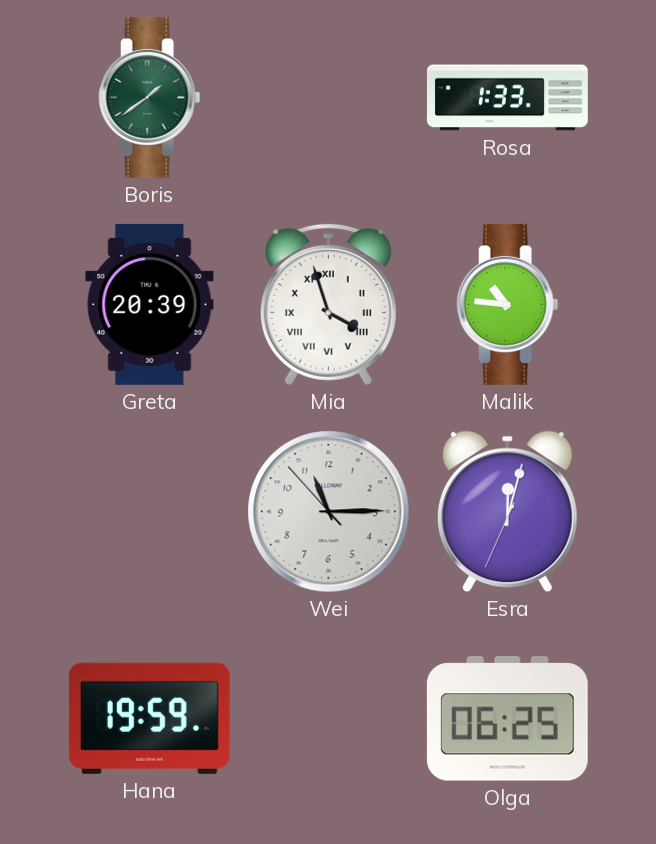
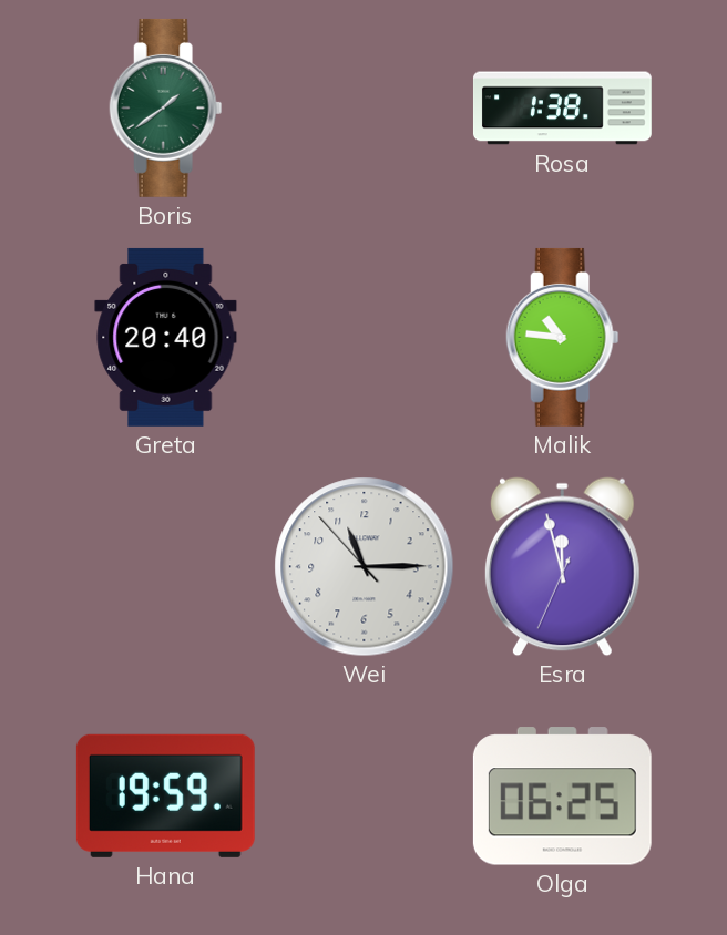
Rosa: 1:33 -> 1:38
Greta: 20:39 -> 20:40
Mia: 3:57 -> none
Esra: 12:02 -> 11:57
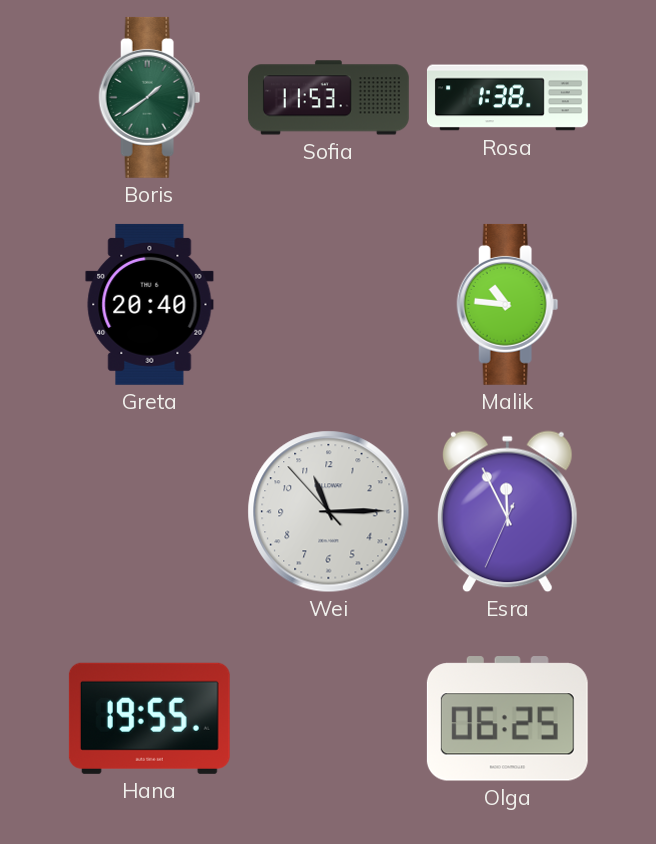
Sofia: none -> 11:53
Esra: 11:57 -> 11:55
Hana: 19:59 -> 19:55
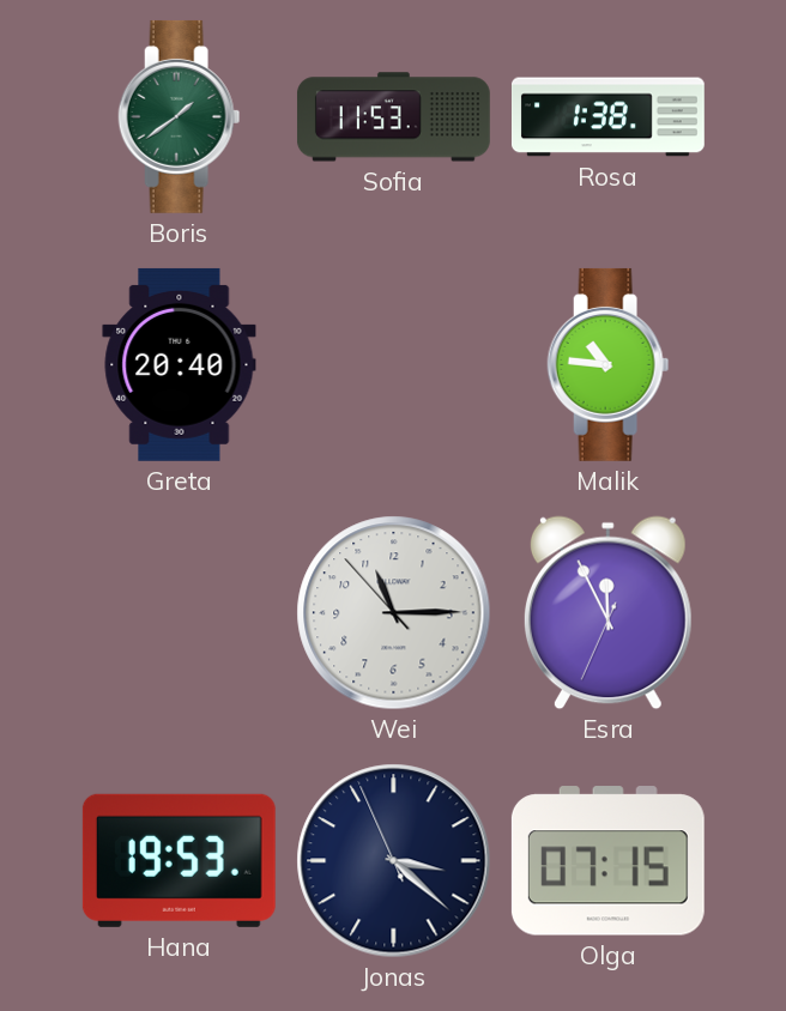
Hana: 19:55 -> 19:53
Jonas: none -> 3:21
Olga: 06:25 -> 07:15
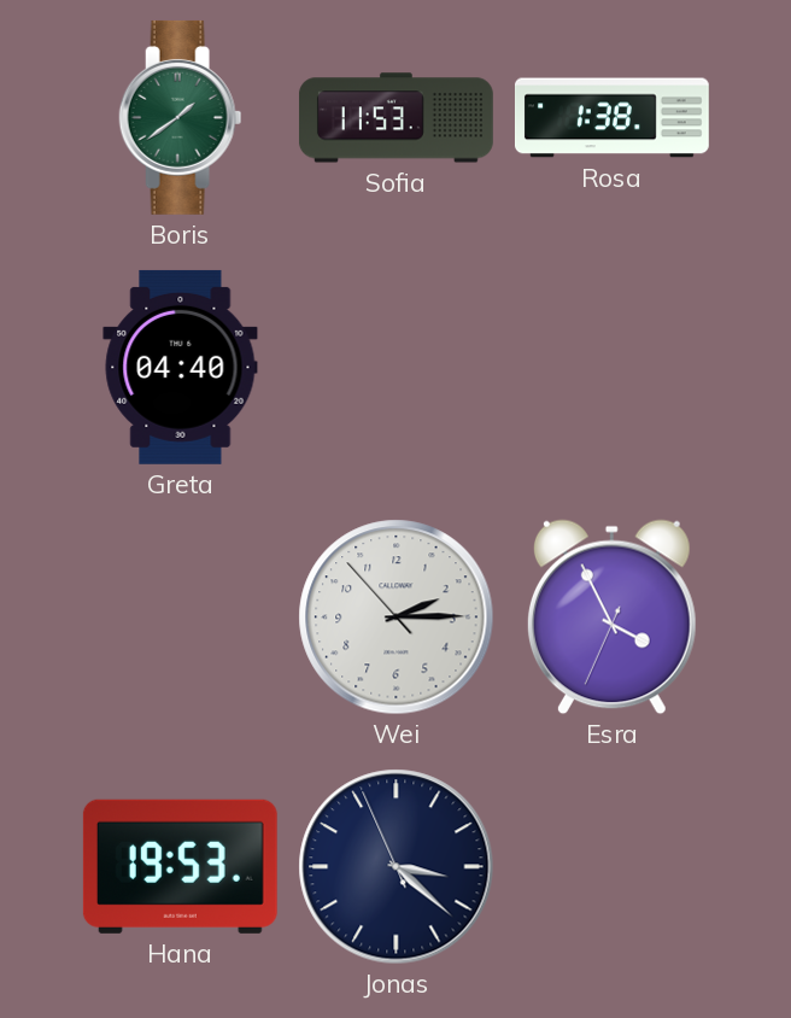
Greta: 20:40 -> 04:40
Malik: 10:46 -> none
Wei: 11:14 -> 2:14
Esra: 11:55 -> 3:55
Olga: 07:15 -> none
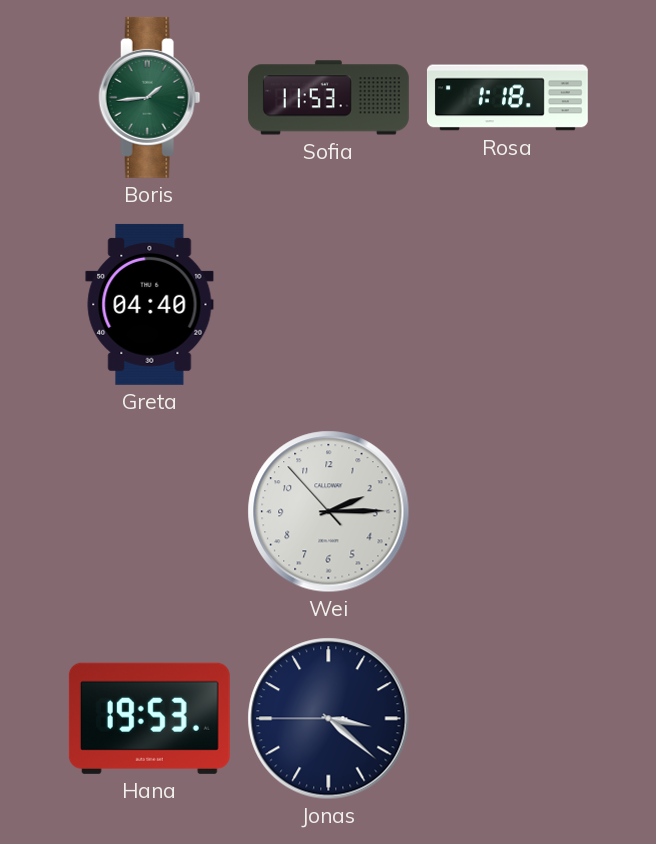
Boris: 1:39 -> 1:44
Rosa: 1:38 -> 1:18
Esra: 3:55 -> none
Jonas: 3:21:56 -> 3:21:45
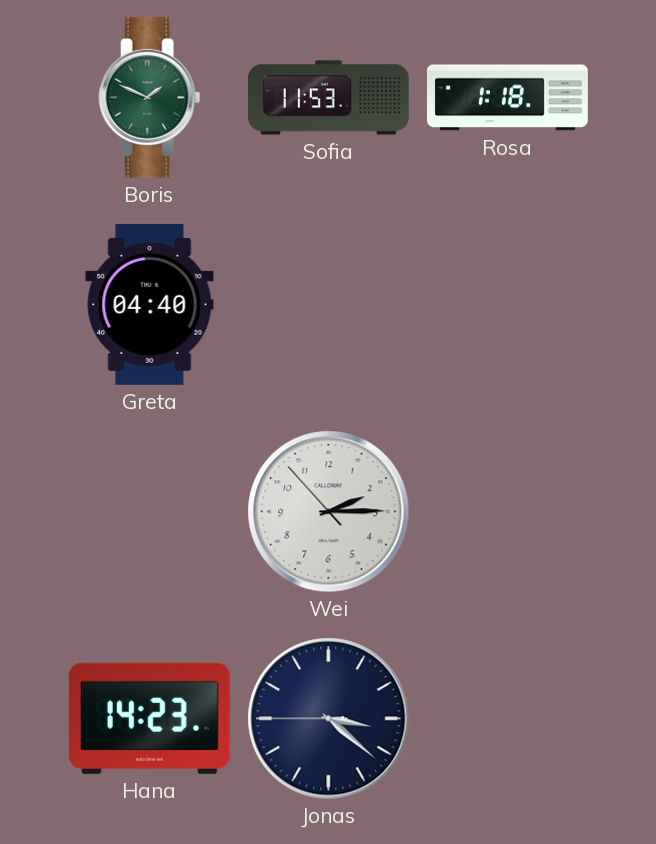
Boris: 1:44 -> 1:49
Hana: 19:53 -> 14:23
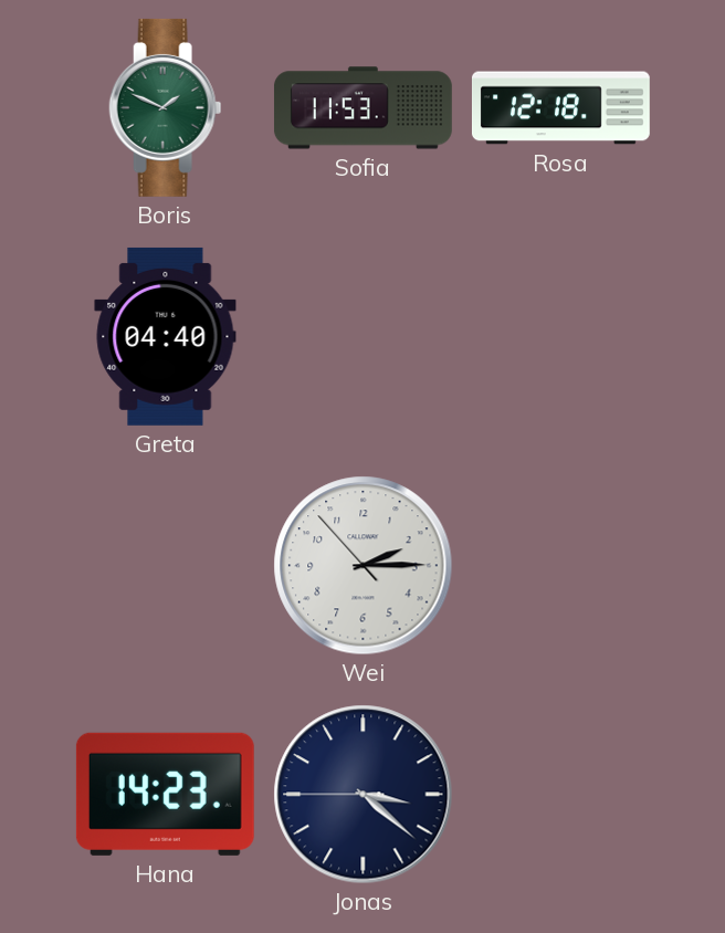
Rosa: 1:18 -> 12:18
